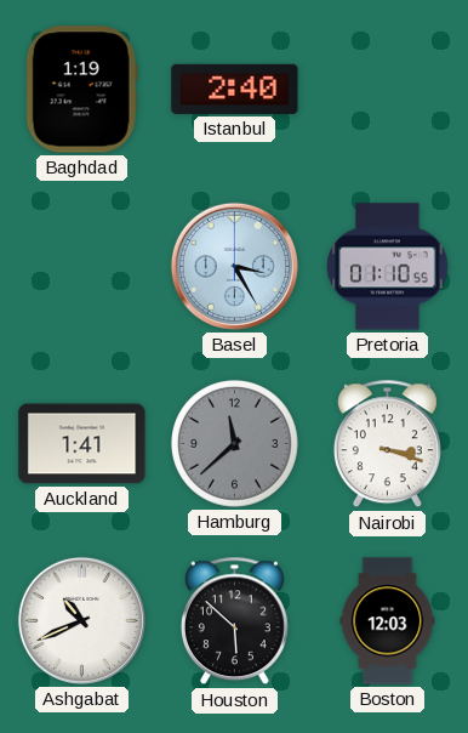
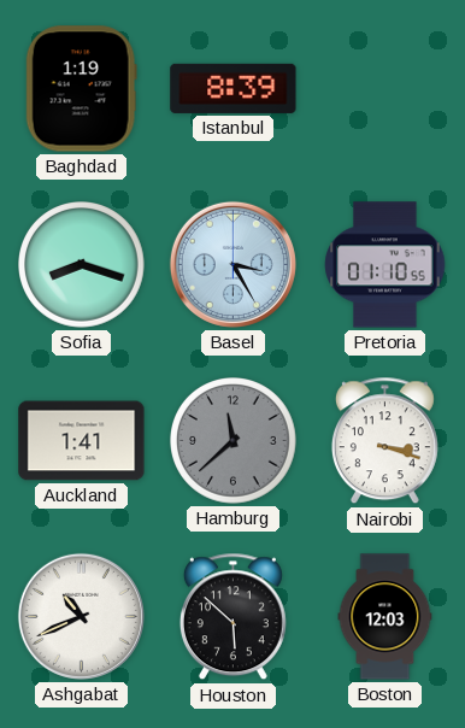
Istanbul: 2:40 -> 8:39
Sofia: none -> 8:18
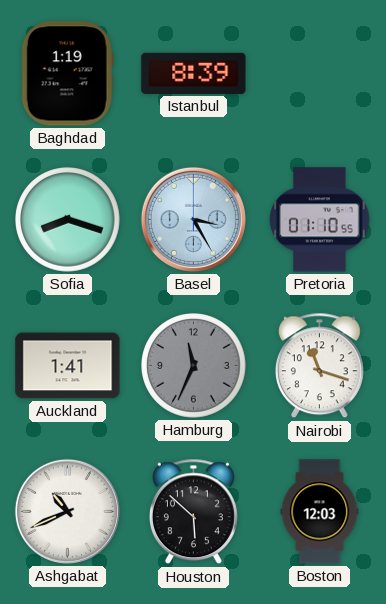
Hamburg: 11:38 -> 11:34
Nairobi: 3:18 -> 11:18
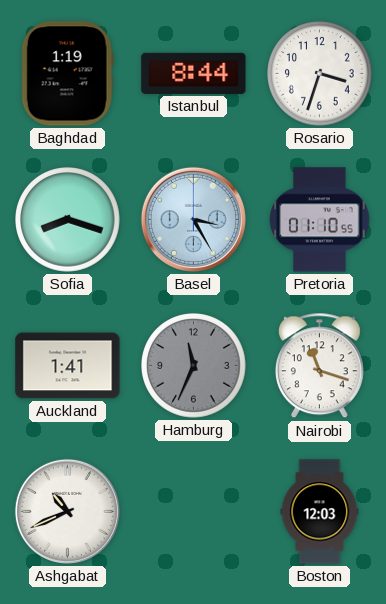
Istanbul: 8:39 -> 8:44
Rosario: none -> 3:33
Houston: 5:52 -> none
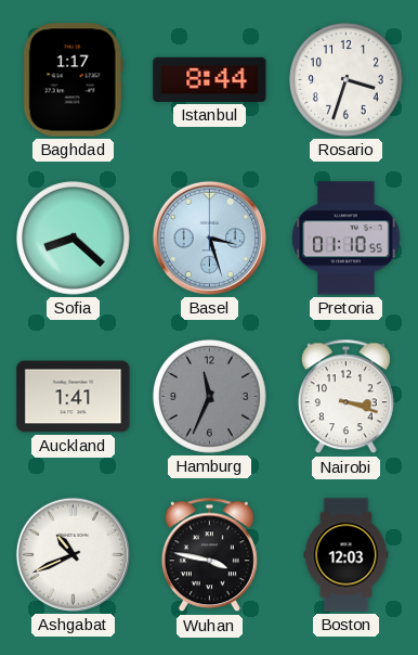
Baghdad: 1:19 -> 1:17
Sofia: 8:18 -> 8:22
Basel: 3:25 -> 3:27
Nairobi: 11:18 -> 3:18
Wuhan: none -> 3:47
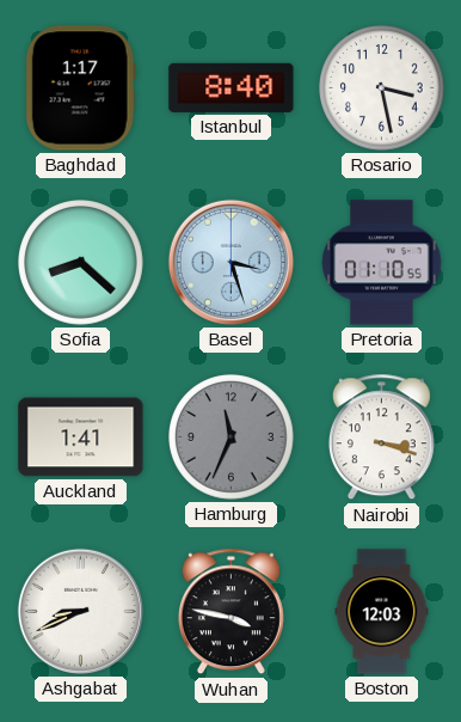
Istanbul: 8:44 -> 8:40
Rosario: 3:33 -> 3:28
Ashgabat: 10:41 -> 8:41
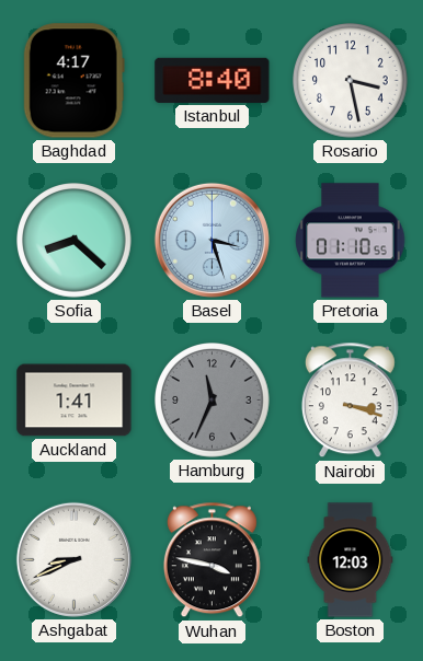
Baghdad: 1:17 -> 4:17
